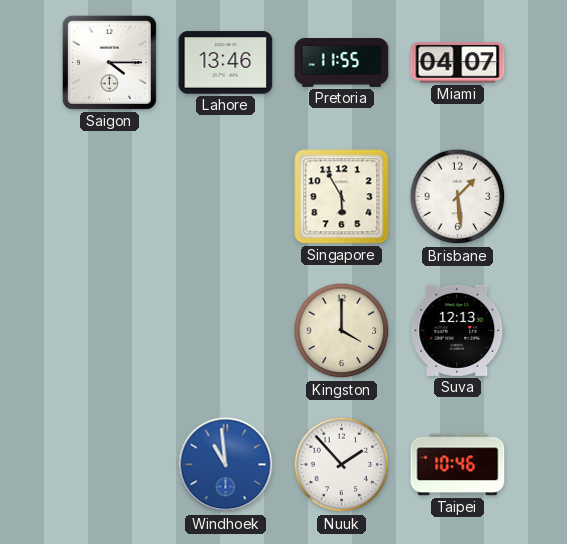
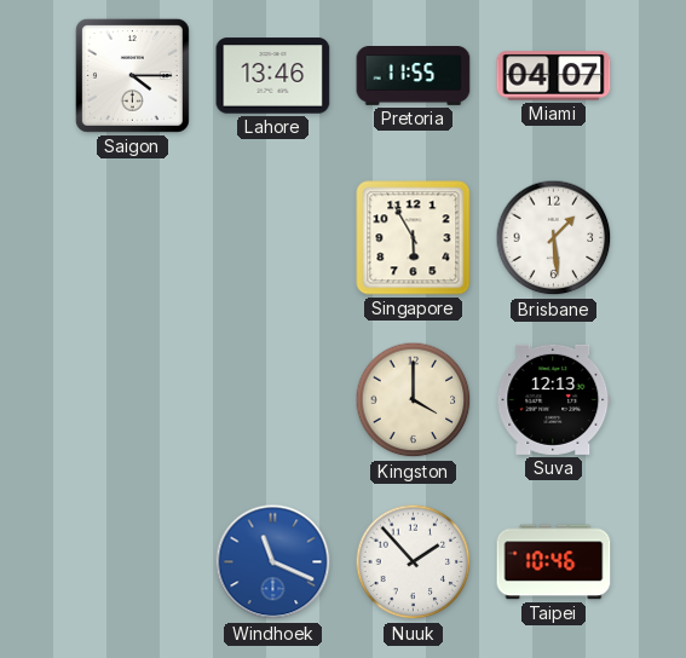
Windhoek: 10:59 -> 11:19
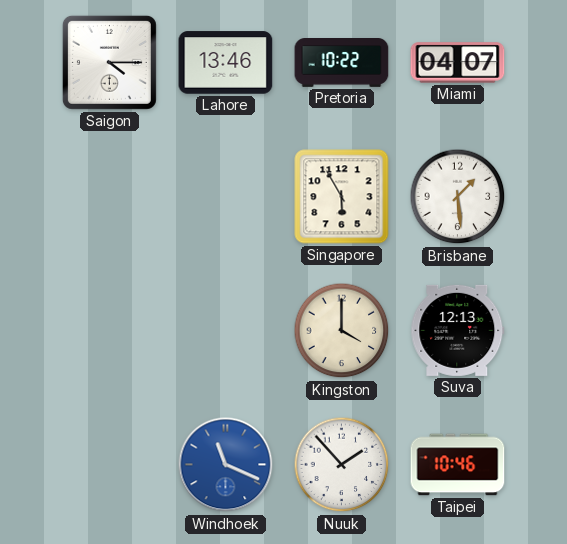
Pretoria: 11:55 -> 10:22
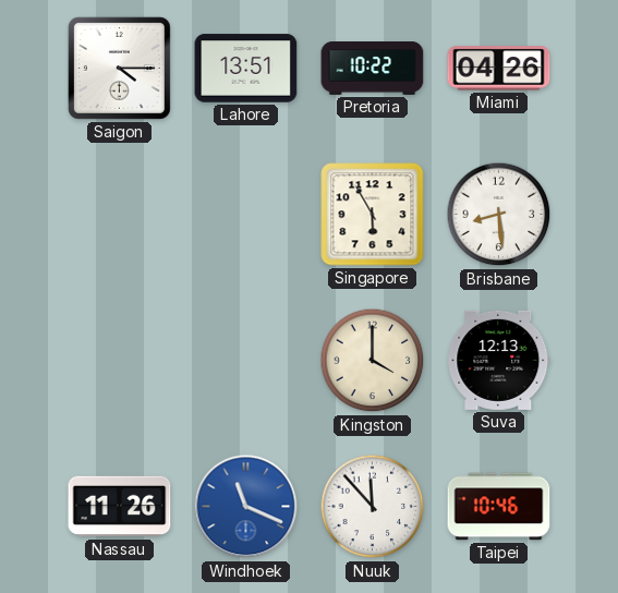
Lahore: 13:46 -> 13:51
Miami: 04:07 -> 04:26
Brisbane: 1:29 -> 8:29
Nassau: none -> 11:26
Nuuk: 1:53 -> 11:53
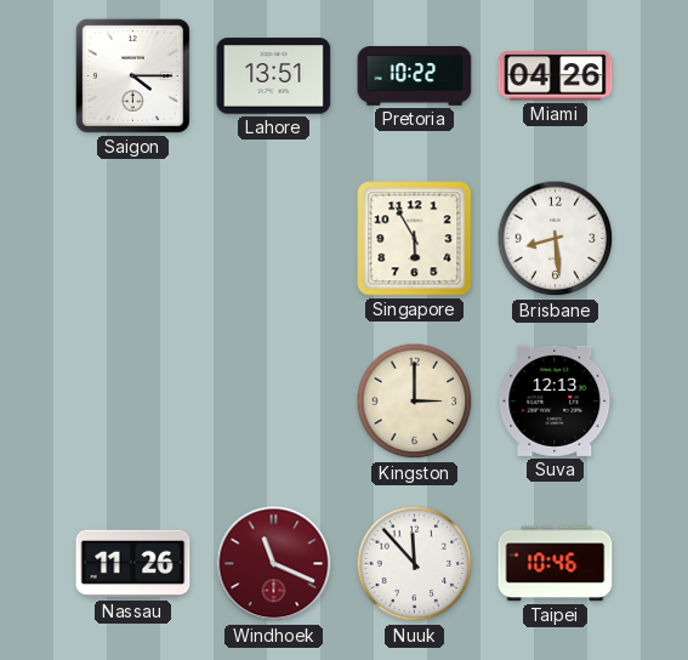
Kingston: 4:00 -> 3:00
Windhoek dial: blue -> burgundy
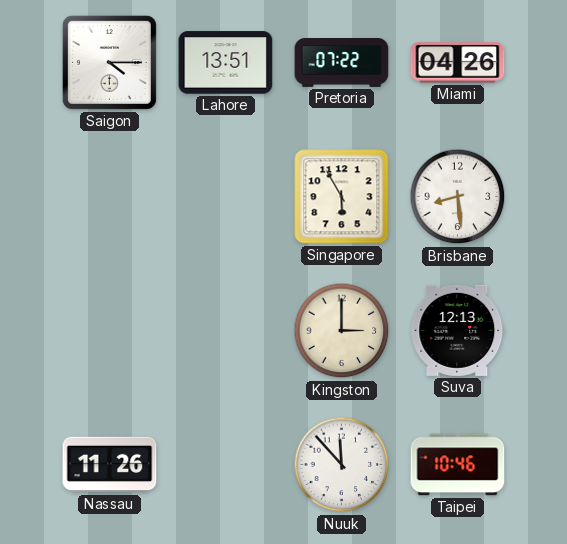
Pretoria: 10:22 -> 07:22
Windhoek: 11:19 -> none
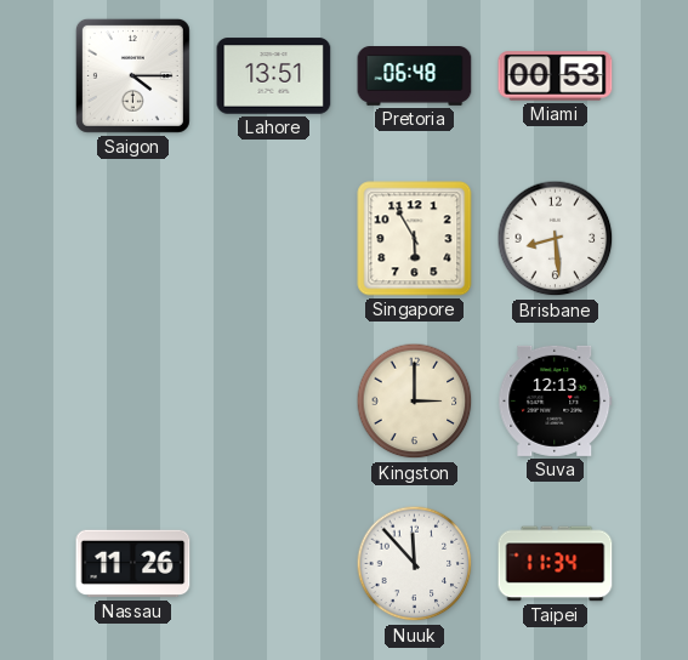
Pretoria: 07:22 -> 06:48
Miami: 04:26 -> 00:53
Taipei: 10:46 -> 11:34
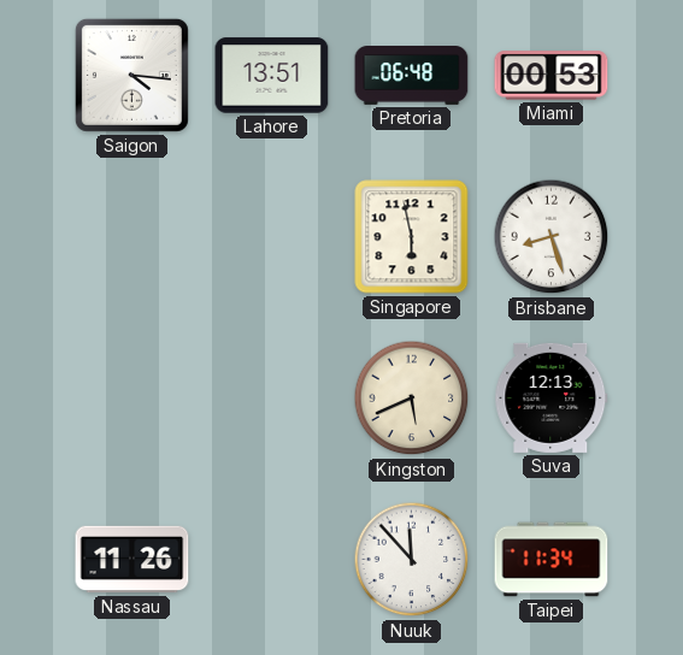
Saigon: 4:15 -> 4:16
Singapore: 5:55 -> 5:58
Brisbane: 8:29 -> 8:27
Kingston: 3:00 -> 5:41
